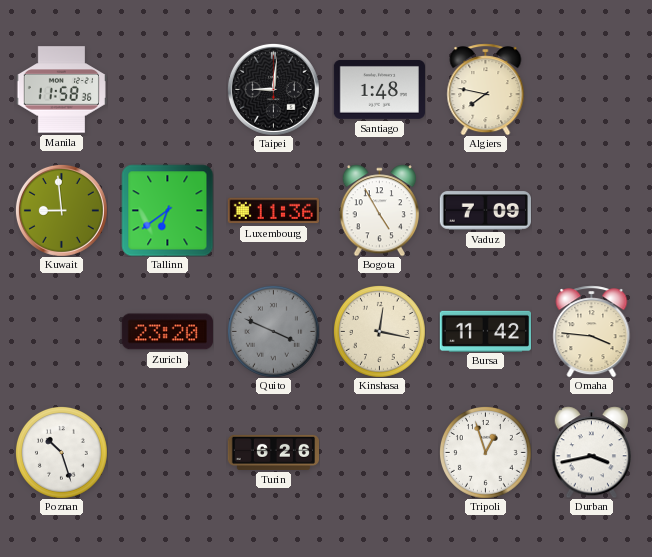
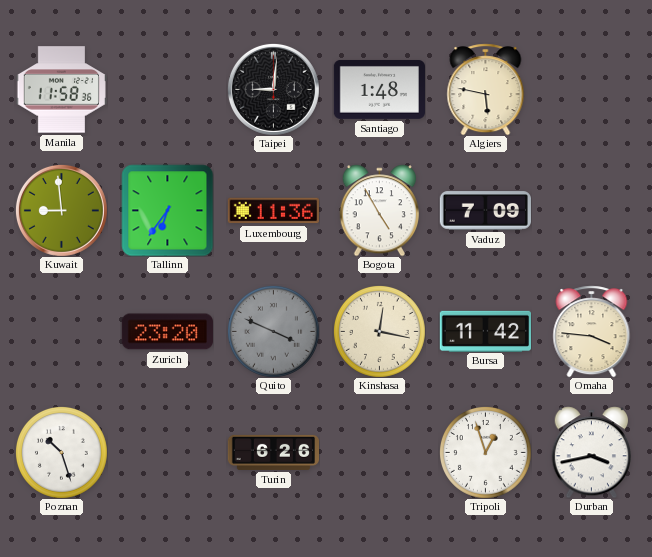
Algiers: 7:47 -> 5:47
Tallinn: 6:39 -> 6:36
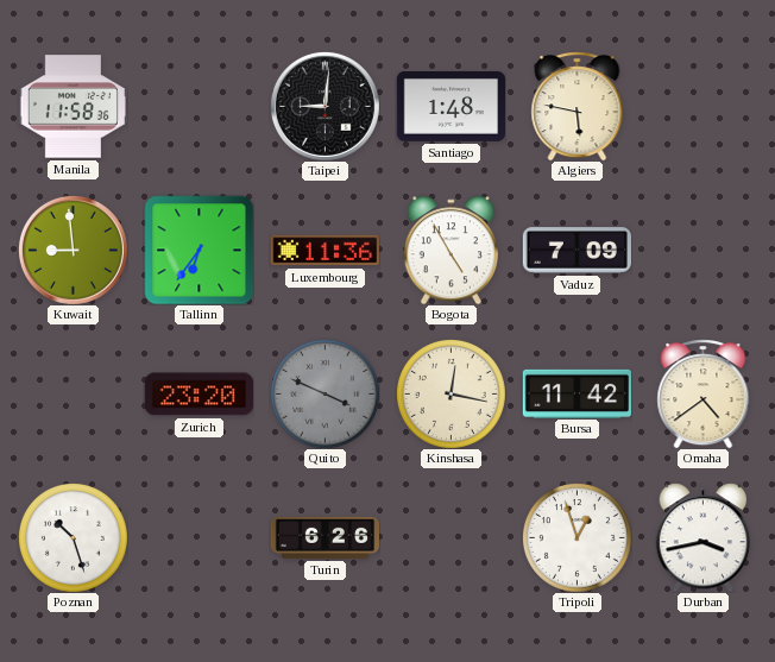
Omaha: 3:46 -> 4:39
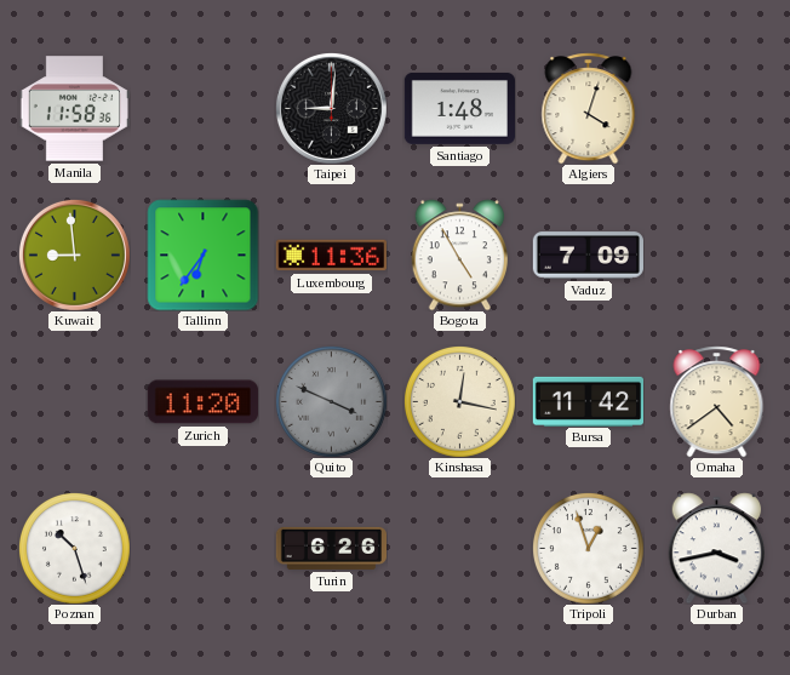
Algiers: 5:47 -> 4:03
Zurich: 23:20 -> 11:20
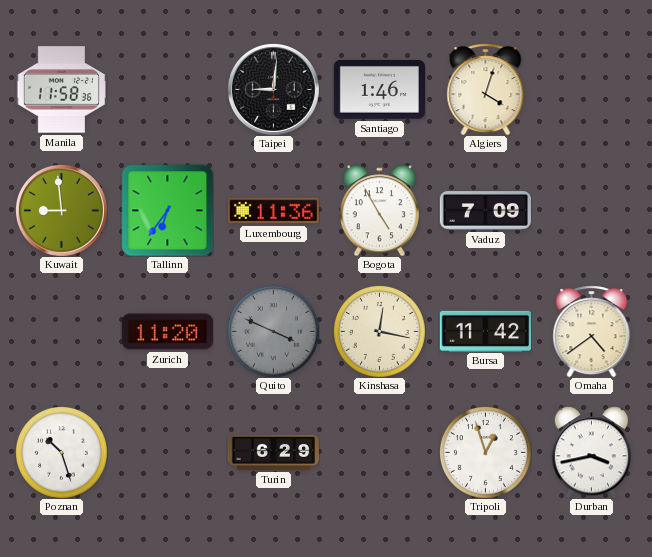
Santiago: 1:48 -> 1:46
Turin: 6:26 -> 6:29
